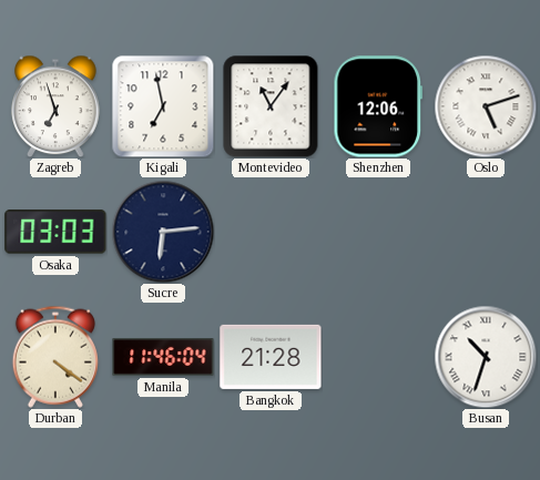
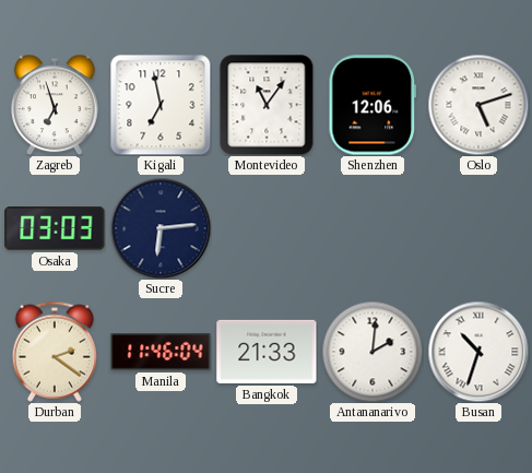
Durban: 4:21 -> 2:21
Bangkok: 21:28 -> 21:33
Antananarivo: none -> 2:01
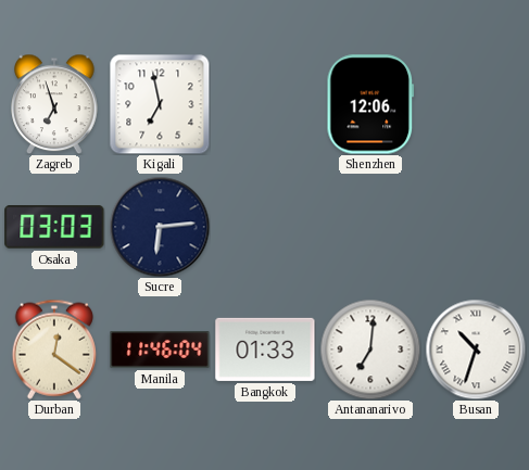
Montevideo: 11:06 -> none
Oslo: 5:12 -> none
Durban: 2:21 -> 12:21
Bangkok: 21:33 -> 01:33
Antananarivo: 2:01 -> 7:01
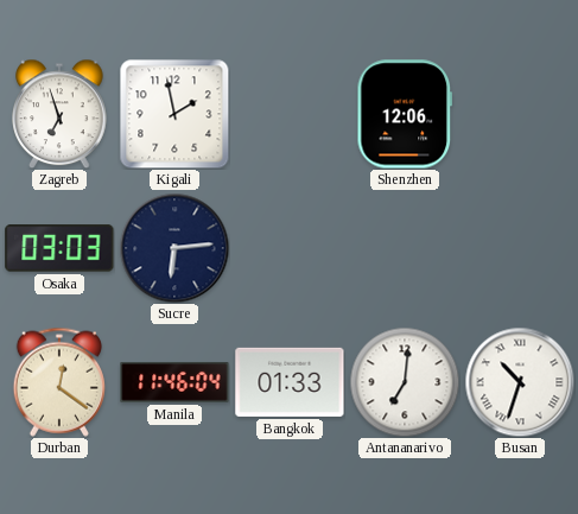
Kigali: 6:58 -> 1:58
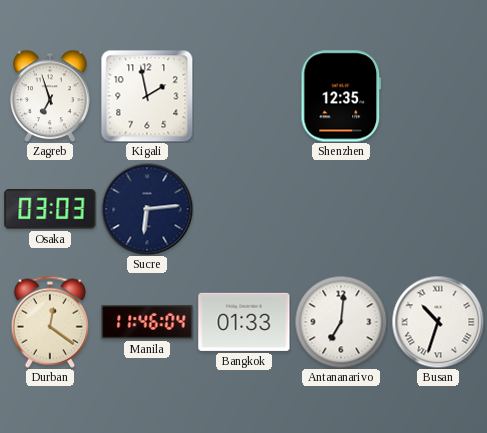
Shenzhen: 12:06 -> 12:35
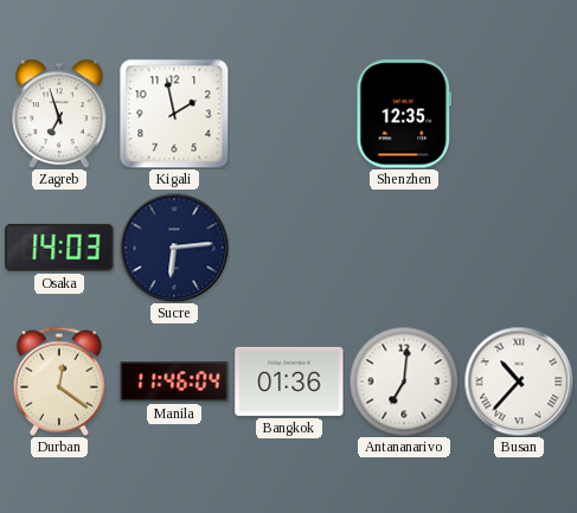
Osaka: 03:03 -> 14:03
Bangkok: 01:33 -> 01:36
Busan: 10:33 -> 10:37
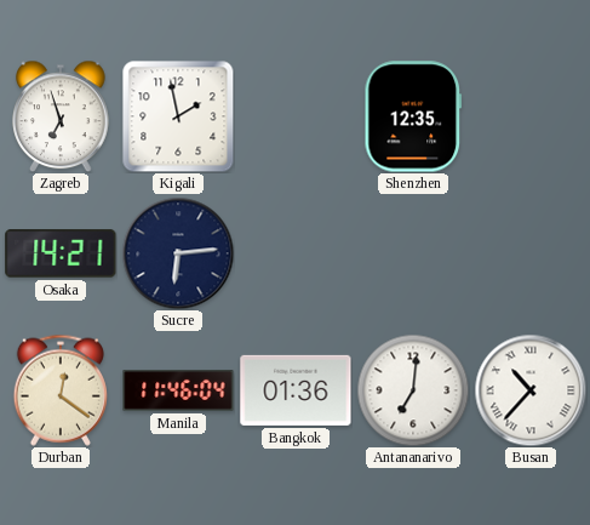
Osaka: 14:03 -> 14:21
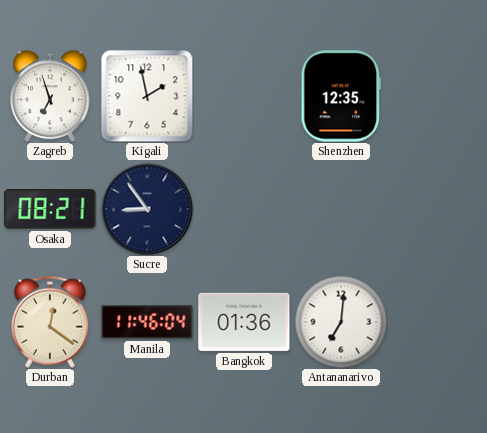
Osaka: 14:21 -> 08:21
Sucre: 6:14 -> 8:54
Busan: 10:37 -> none
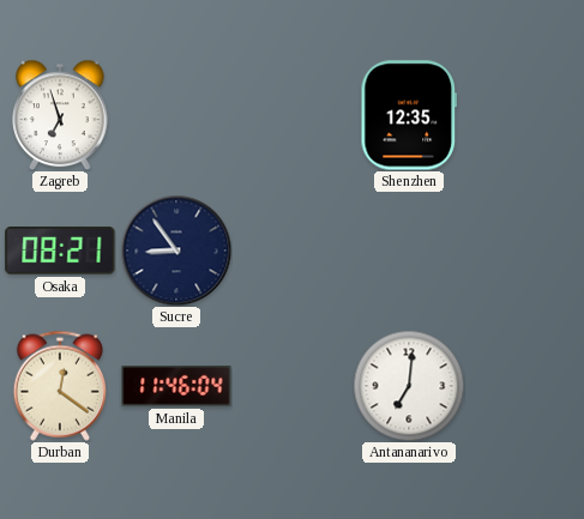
Kigali: 1:58 -> none
Bangkok: 01:36 -> none
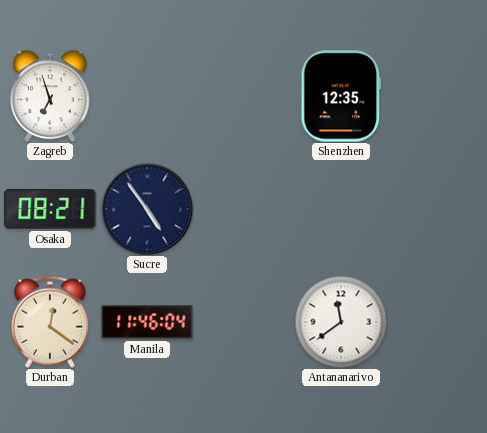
Sucre: 8:54 -> 4:54
Antananarivo: 7:01 -> 11:39
